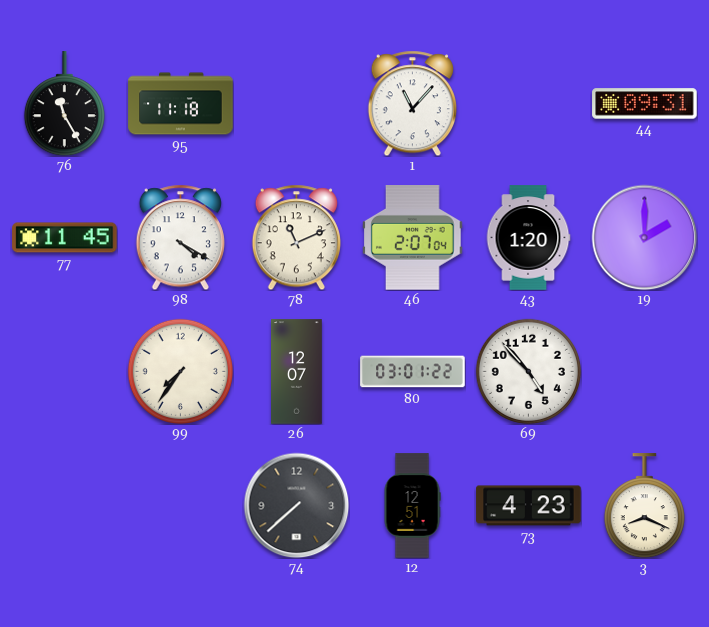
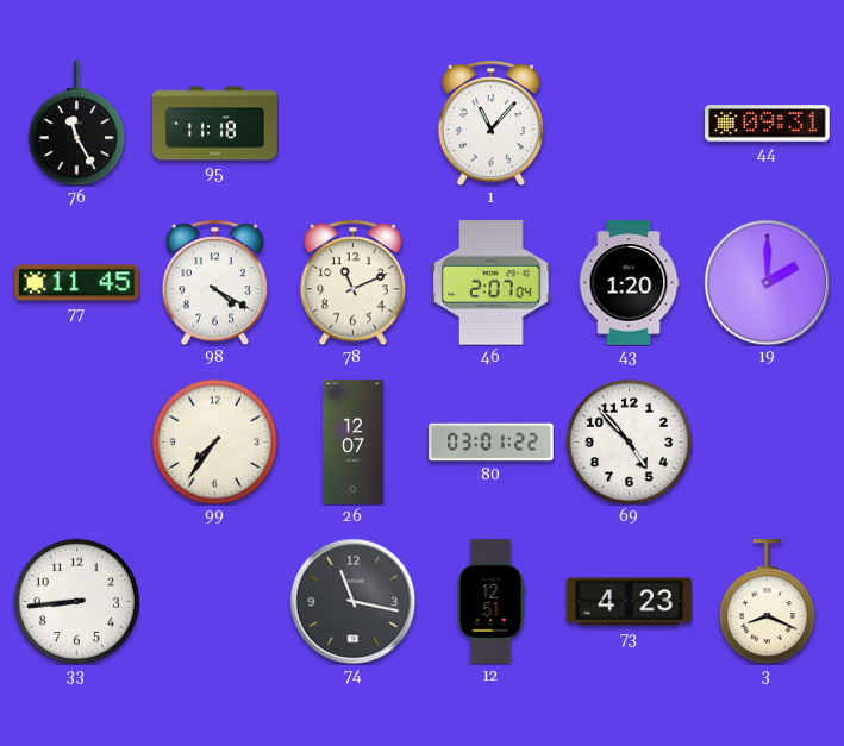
33: none -> 8:44
74: 7:38 -> 11:17
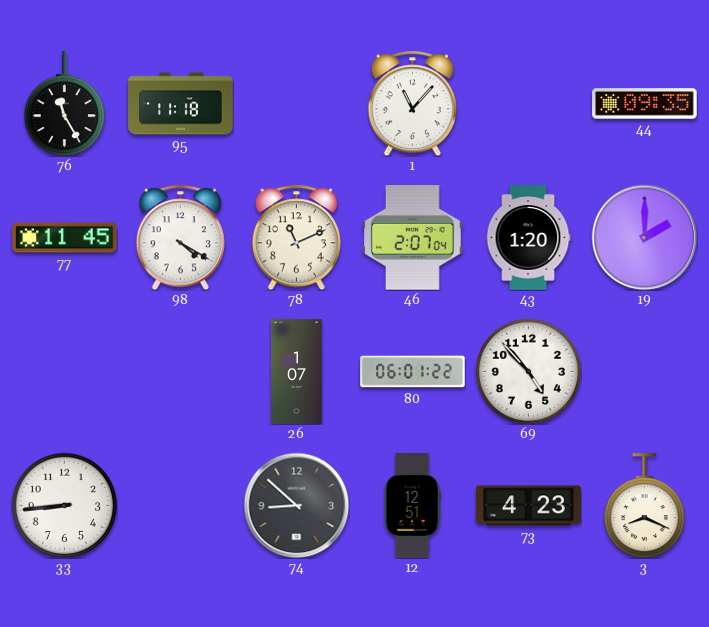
44: 09:31 -> 09:35
99: 7:36 -> none
26: 12:07 -> 1:07
80: 03:01 -> 06:01
74: 11:17 -> 8:52
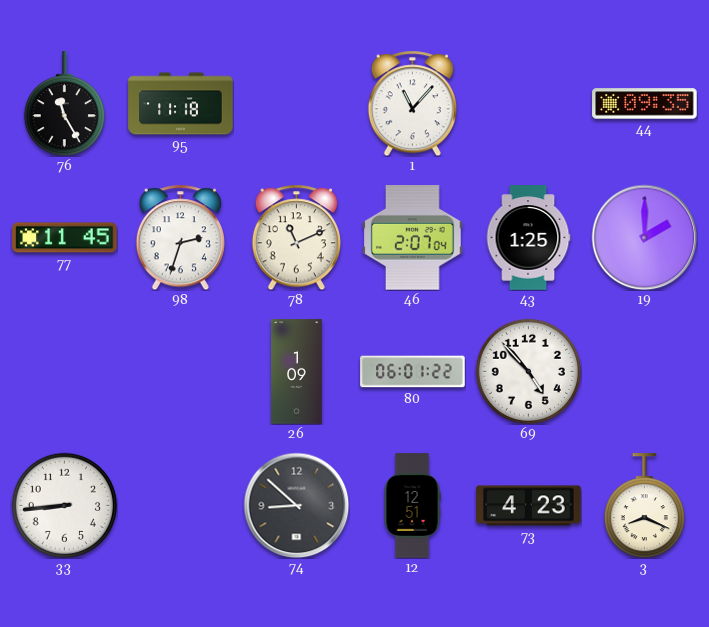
98: 4:20 -> 2:33
43: 1:20 -> 1:25
26: 1:07 -> 1:09
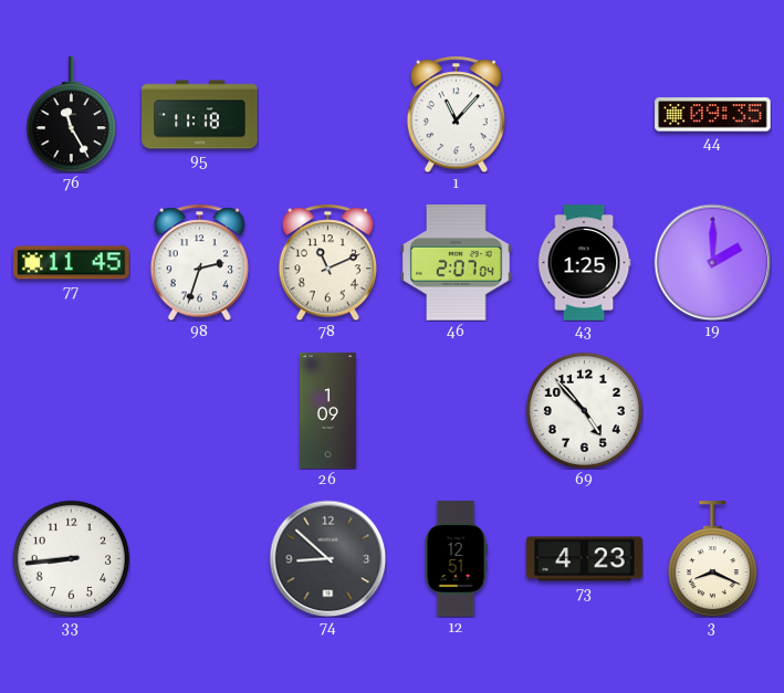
80: 06:01 -> none
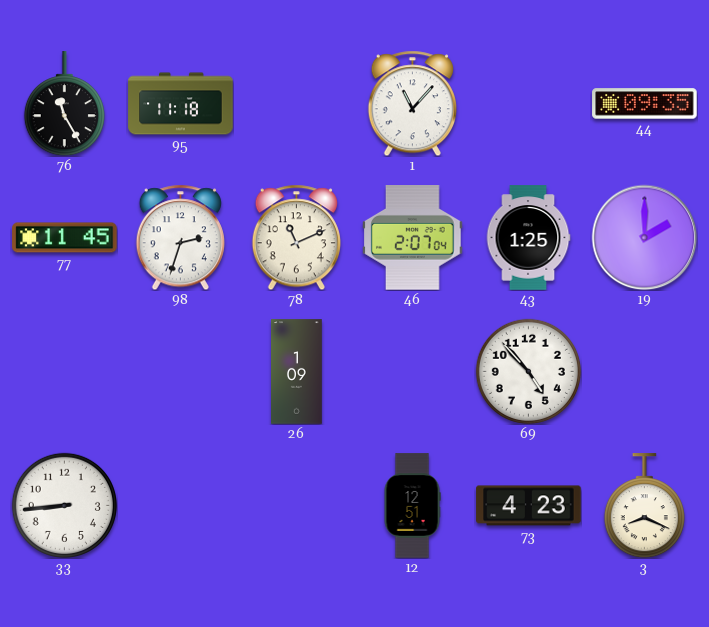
74: 8:52 -> none
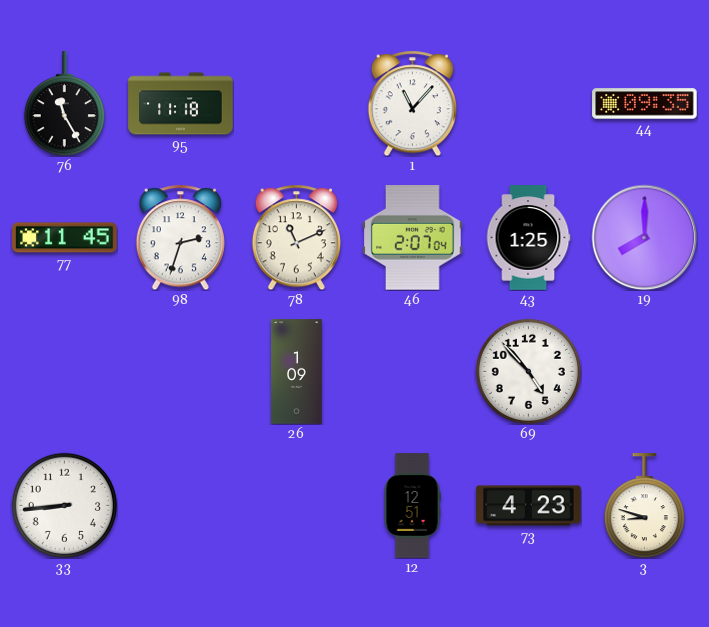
19: 2:00 -> 8:00
3: 8:19 -> 8:48
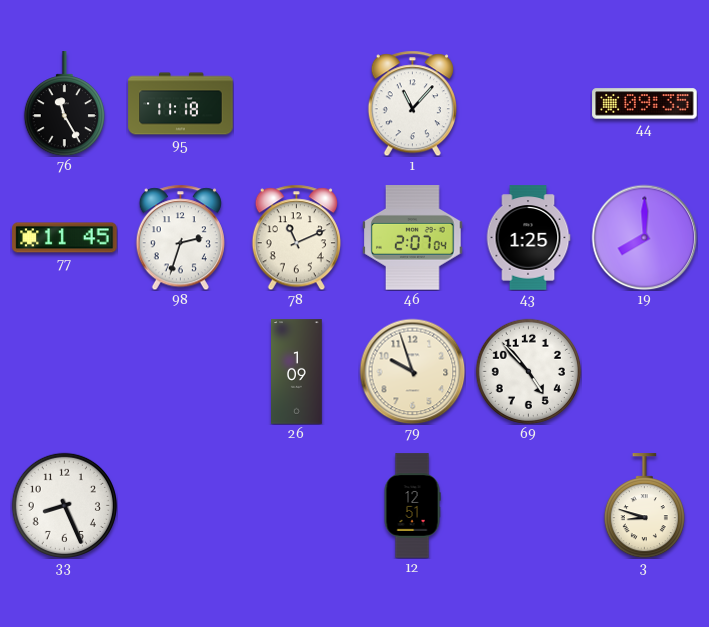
79: none -> 9:57
33: 8:44 -> 8:26
73: 4:23 -> none
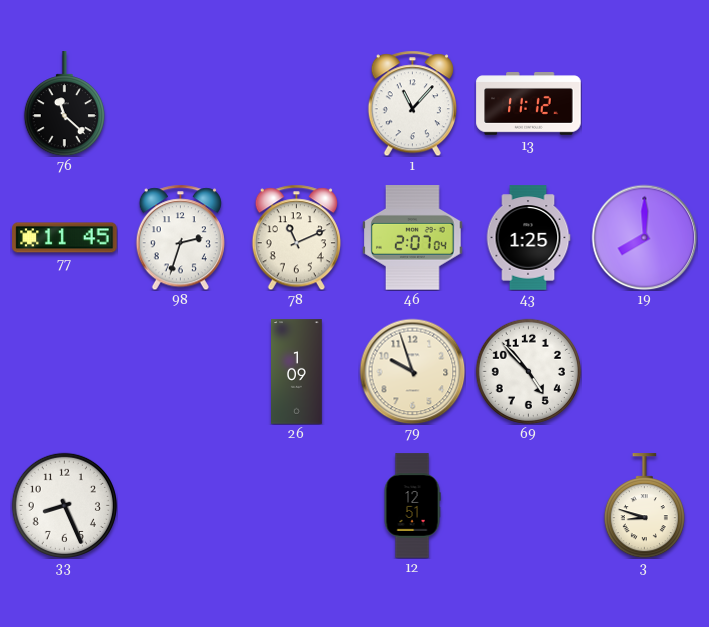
76: 11:25 -> 11:22
95: 11:18 -> none
13: none -> 11:12
44: 09:35 -> none
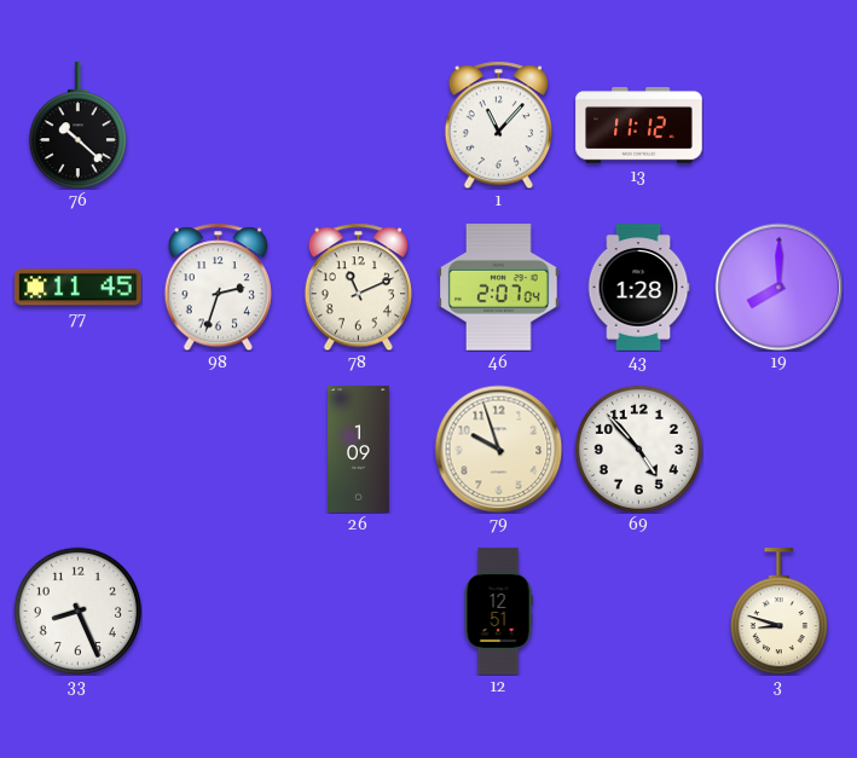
76: 11:22 -> 10:22
43: 1:25 -> 1:28
